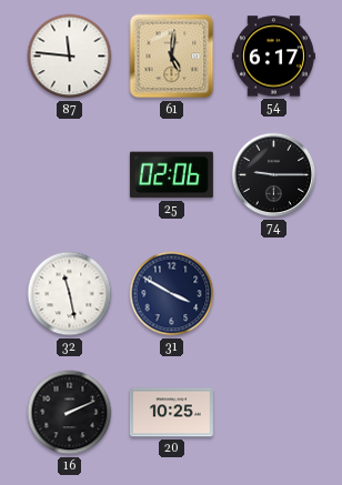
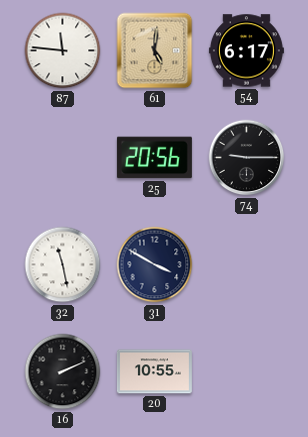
25: 02:06 -> 20:56
20: 10:25 -> 10:55
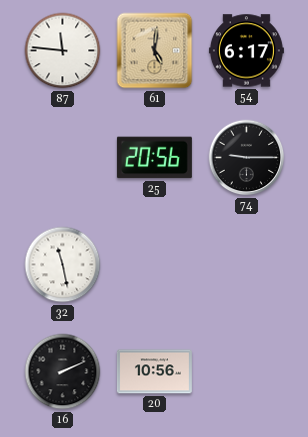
31: 3:50 -> none
20: 10:55 -> 10:56
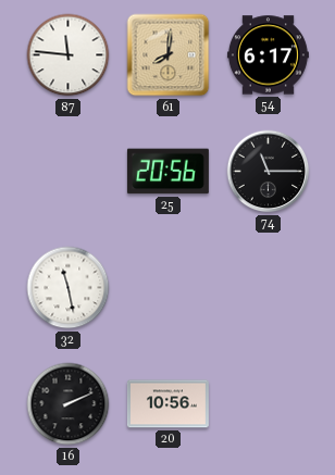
61: 5:01 -> 8:01
74: 9:15 -> 11:15
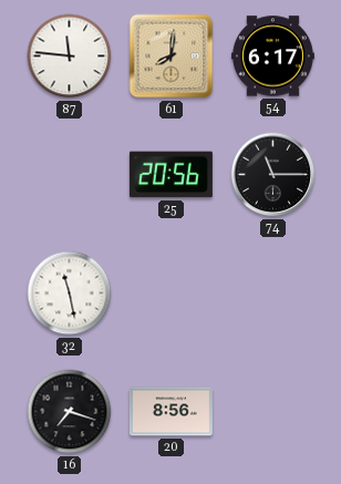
16: 2:11 -> 7:18
20: 10:56 -> 8:56
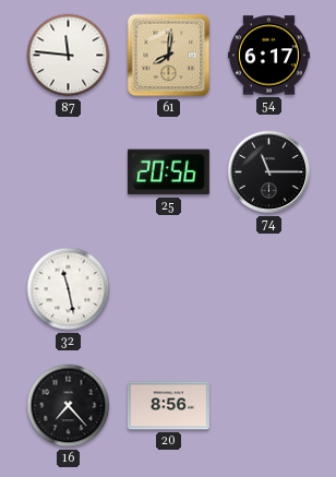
16: 7:18 -> 7:23
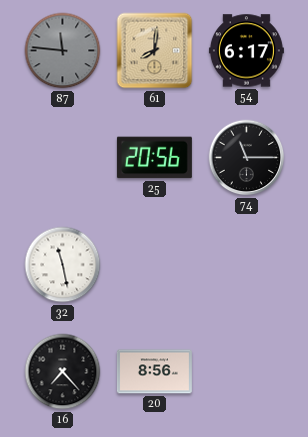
87 dial: white -> grey
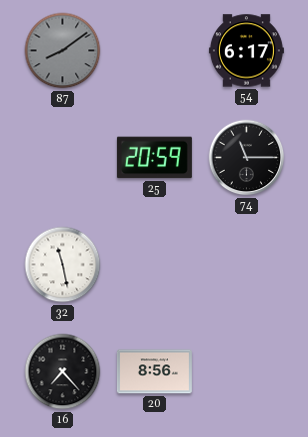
87: 11:46 -> 8:09
61: 8:01 -> none
25: 20:56 -> 20:59
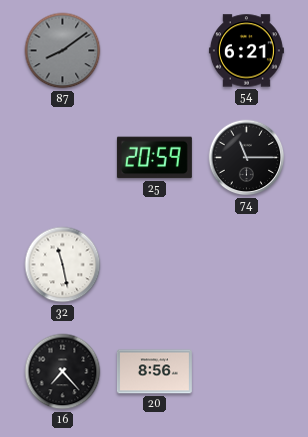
54: 6:17 -> 6:21
